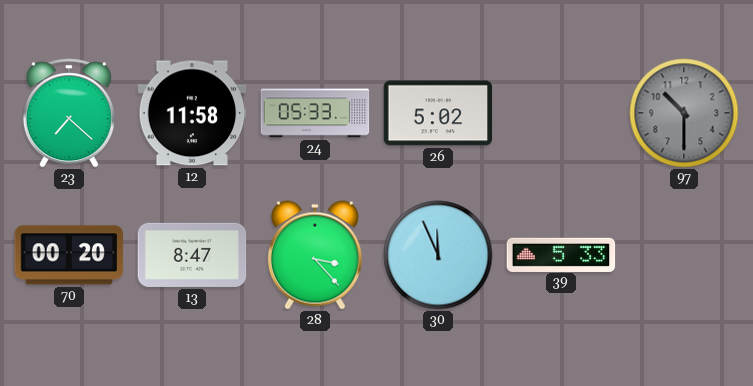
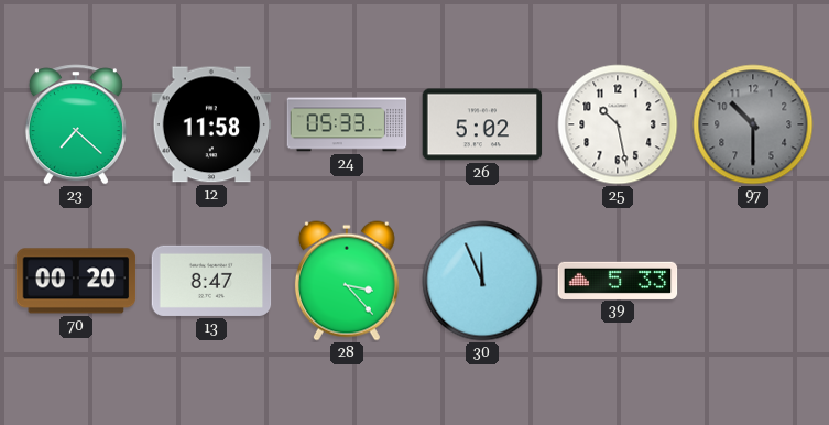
25: none -> 10:28
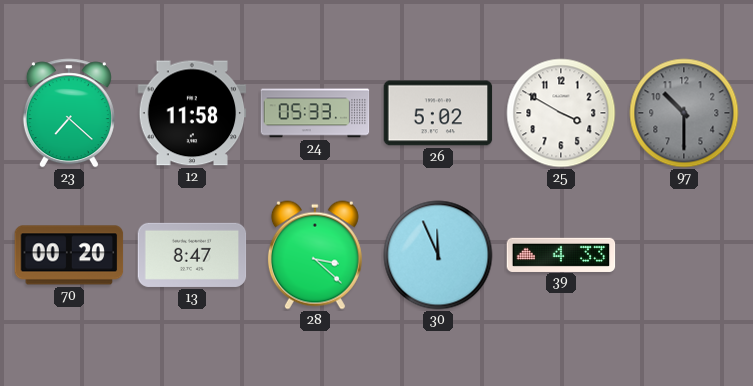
25: 10:28 -> 3:50
28: 3:23 -> 3:22
39: 5:33 -> 4:33
